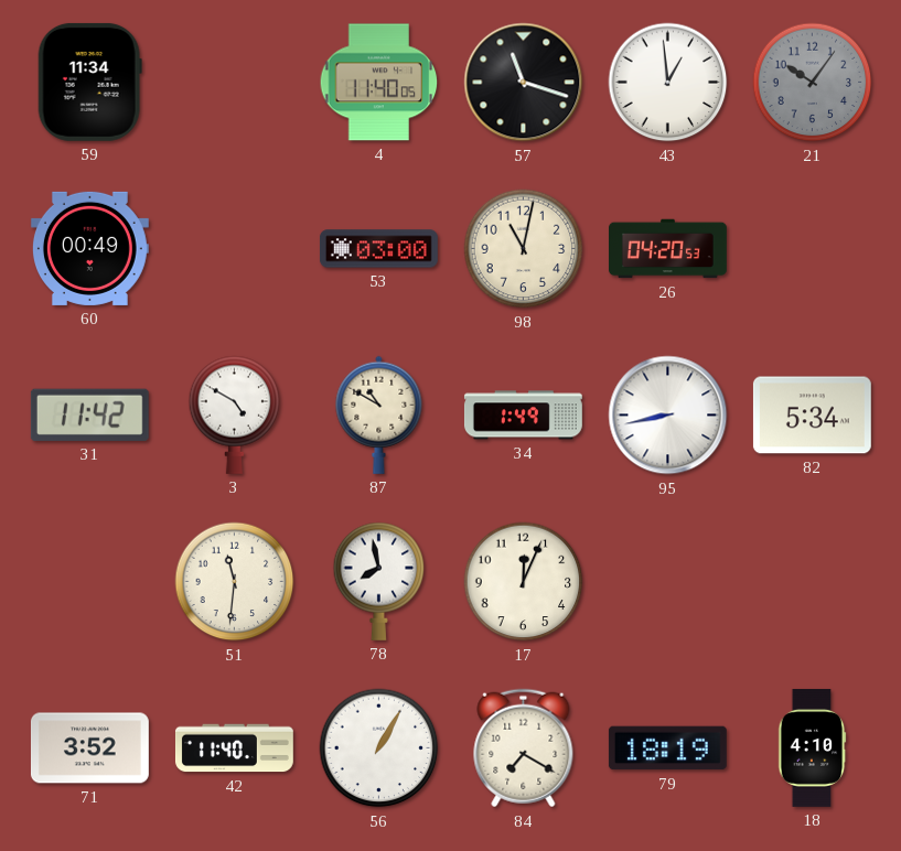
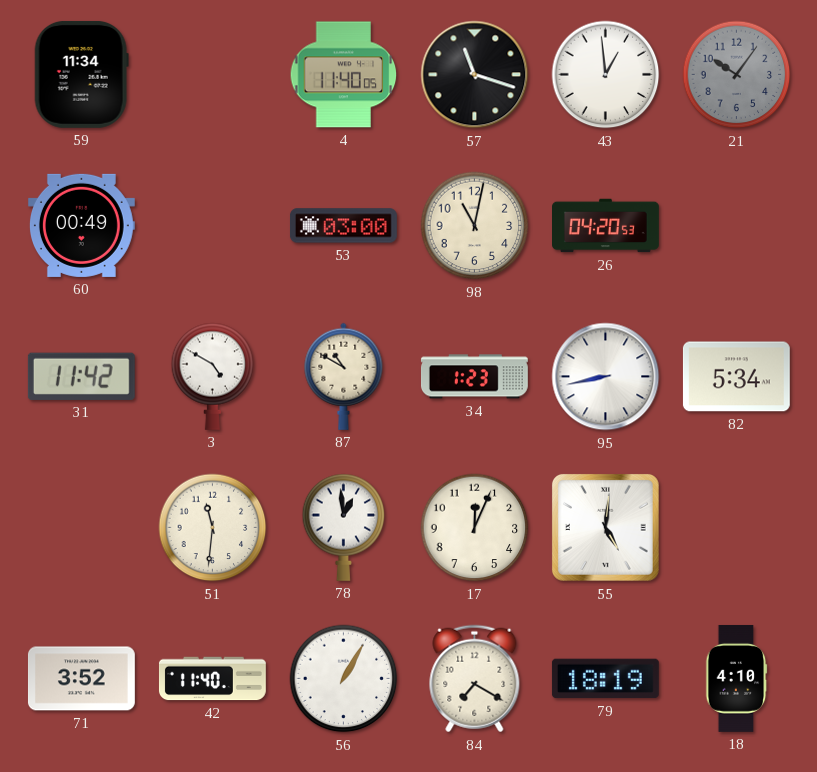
34: 1:49 -> 1:23
78: 7:58 -> 12:59
55: none -> 5:01
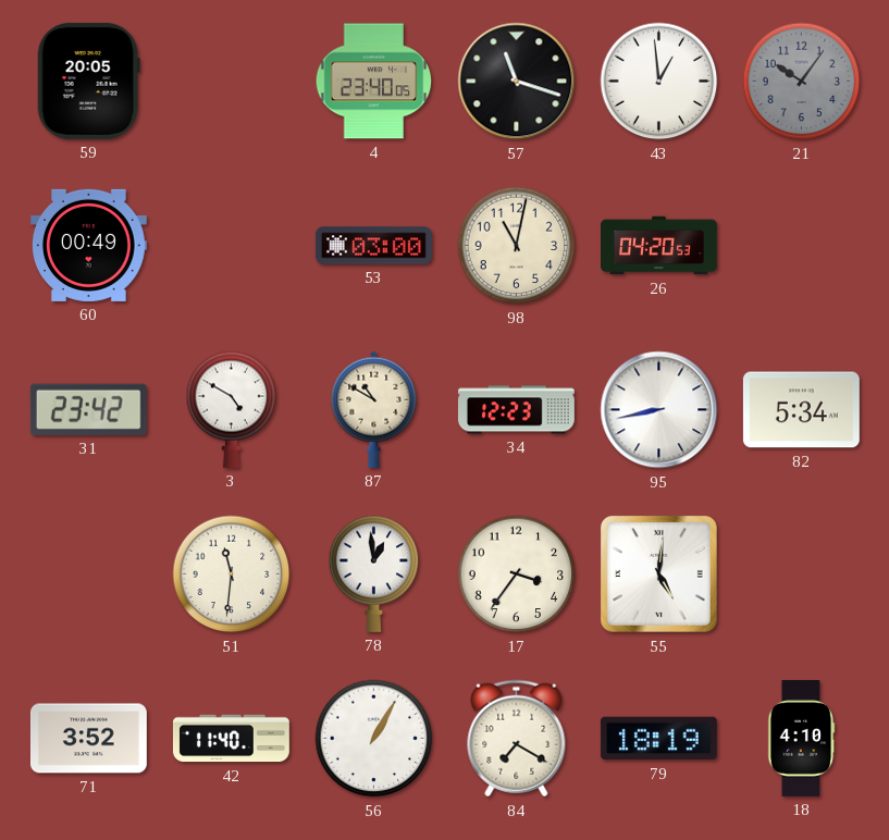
59: 11:34 -> 20:05
4: 11:40 -> 23:40
31: 11:42 -> 23:42
34: 1:23 -> 12:23
17: 12:04 -> 3:36
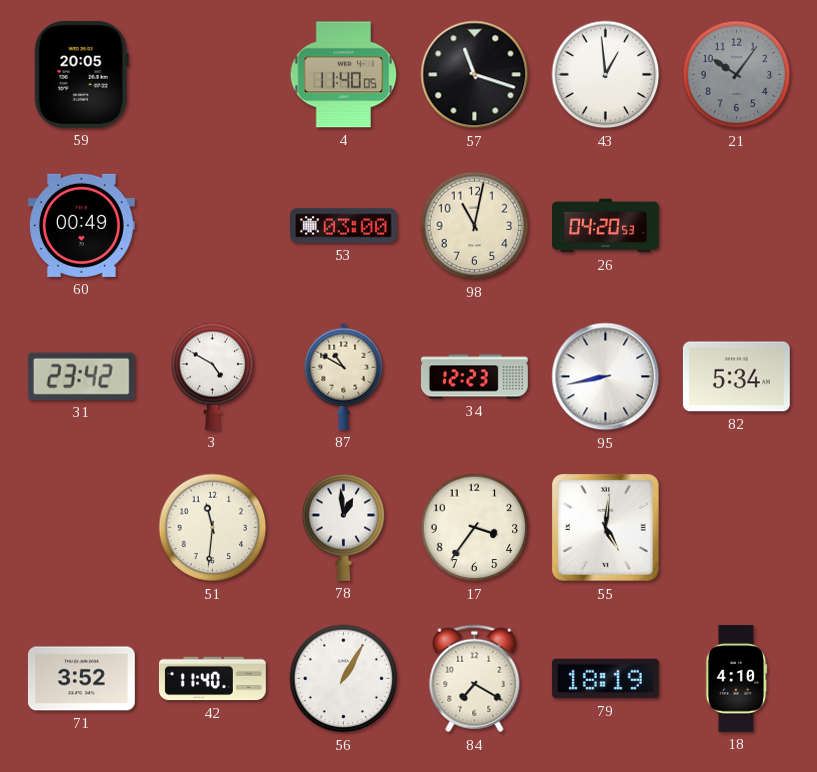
4: 23:40 -> 11:40
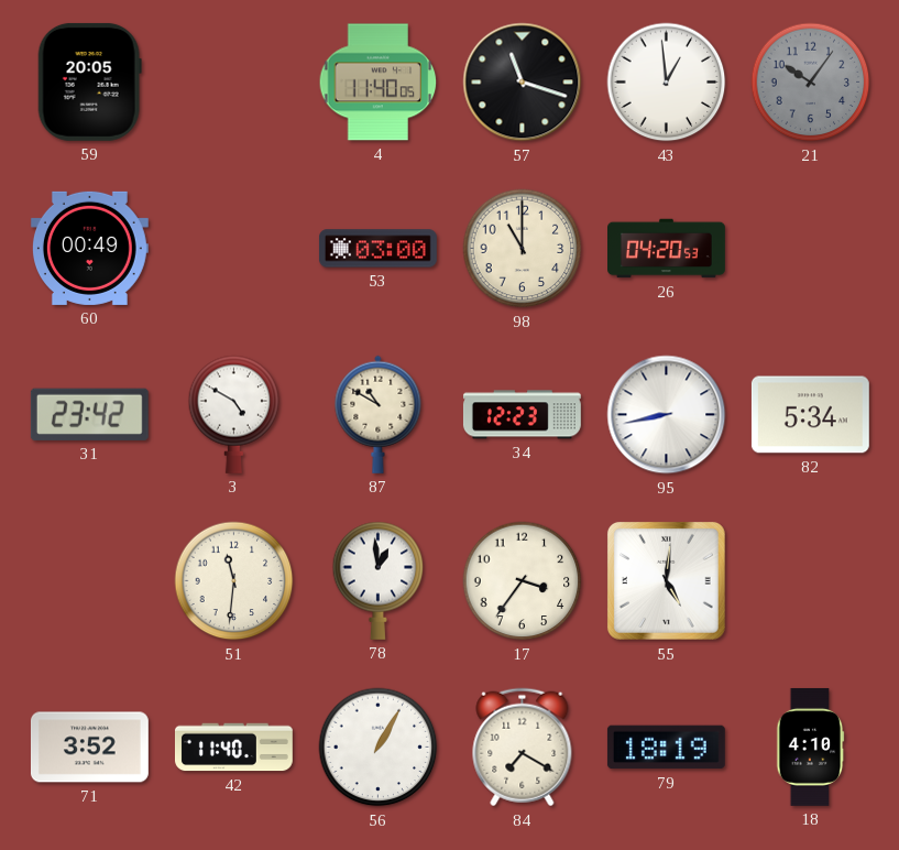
98: 11:02 -> 11:00
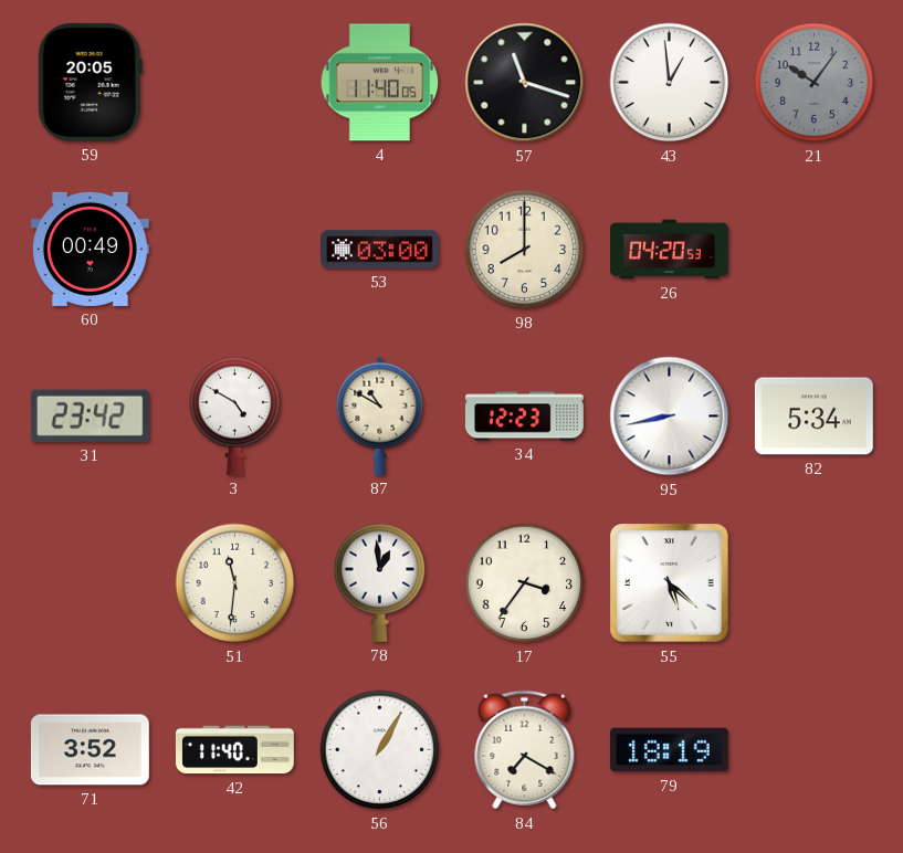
98: 11:00 -> 8:00
55: 5:01 -> 5:22
18: 4:10 -> none
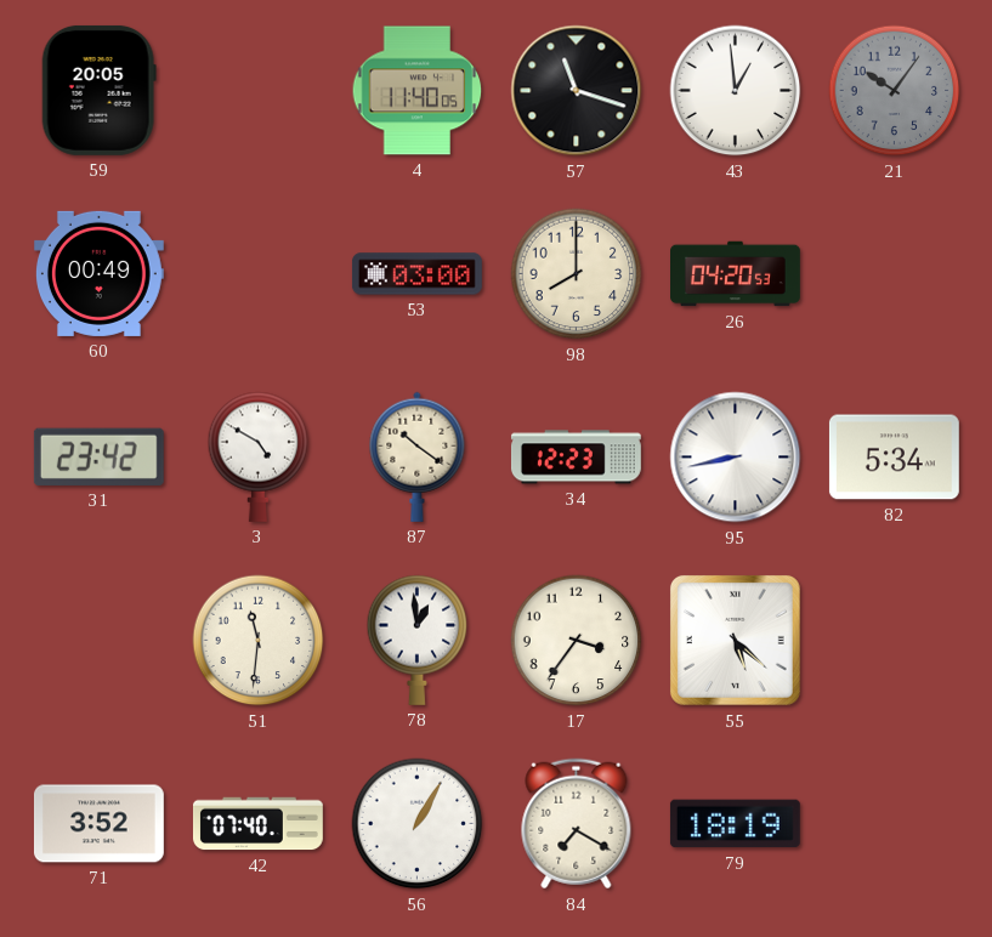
87: 10:50 -> 10:21
42: 11:40 -> 07:40
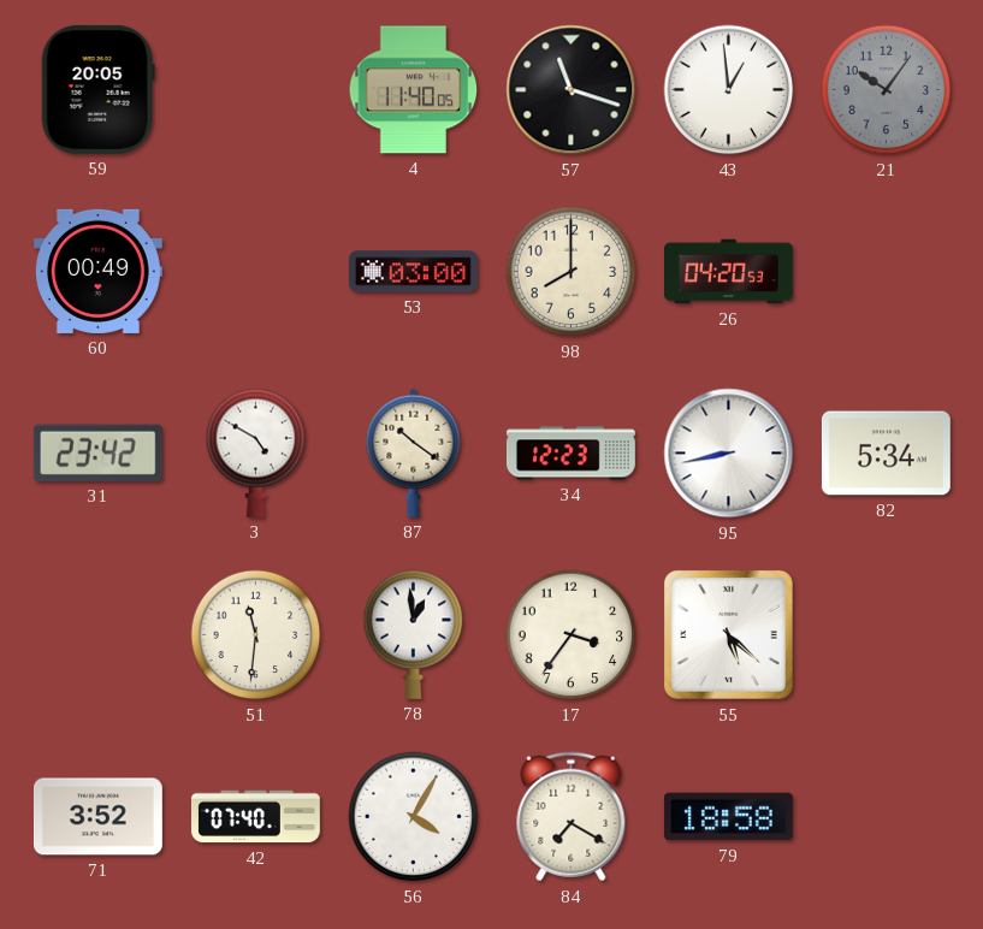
56: 1:05 -> 4:05
79: 18:19 -> 18:58
